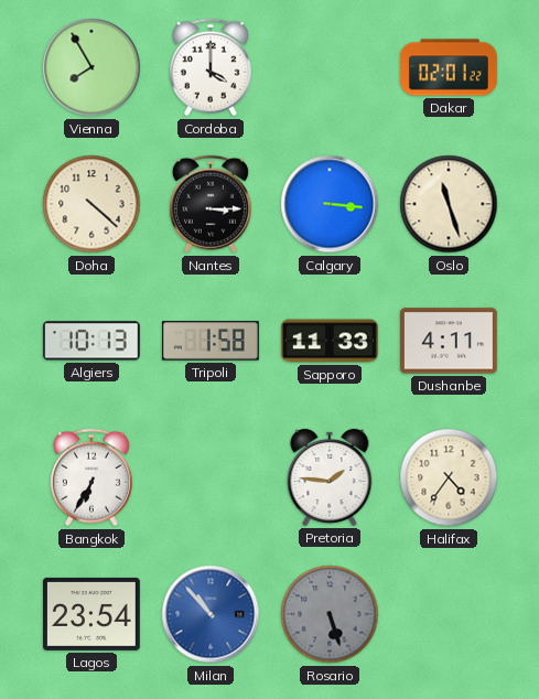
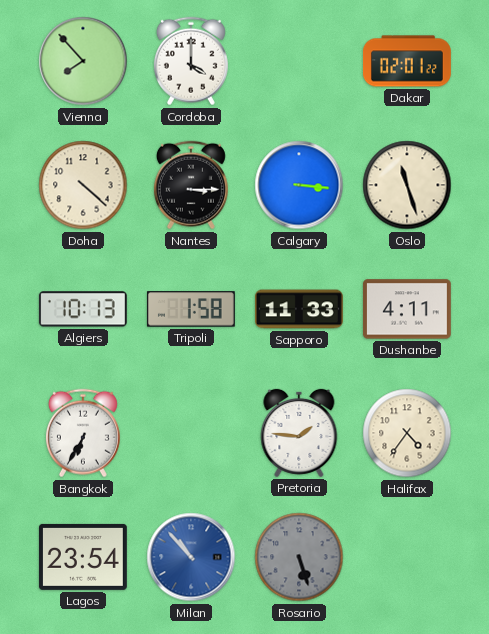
Vienna: 7:55 -> 7:53
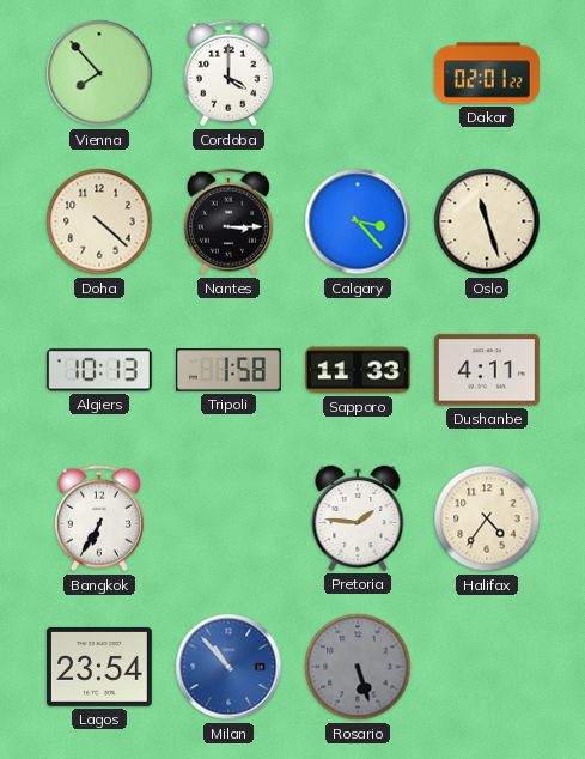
Calgary: 3:16 -> 3:23
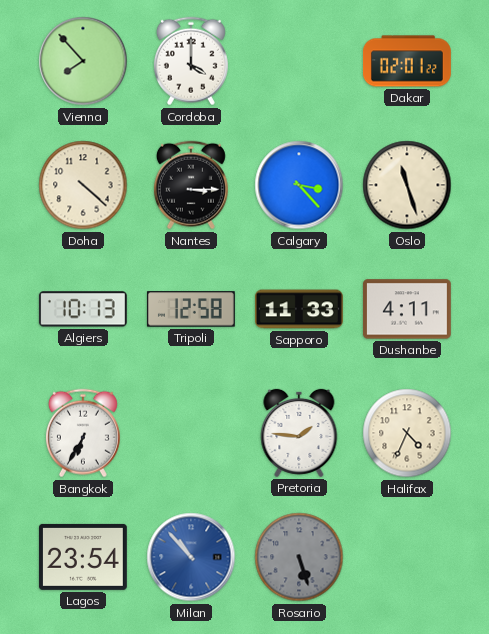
Tripoli: 1:58 -> 12:58
Halifax: 4:36 -> 4:34
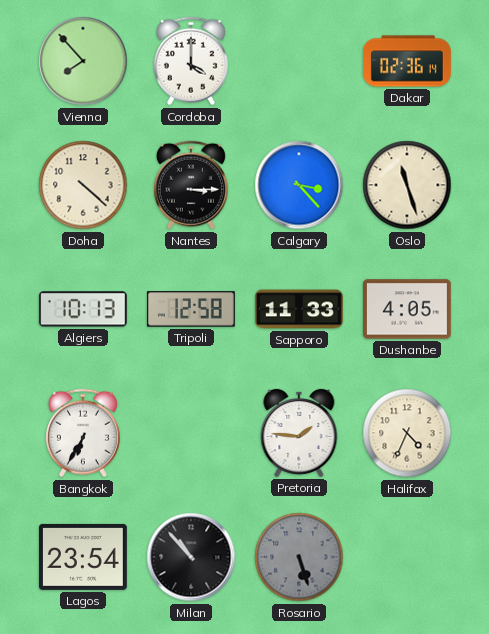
Dakar: 02:01 -> 02:36
Dushanbe: 4:11 -> 4:05
Milan dial: blue -> black
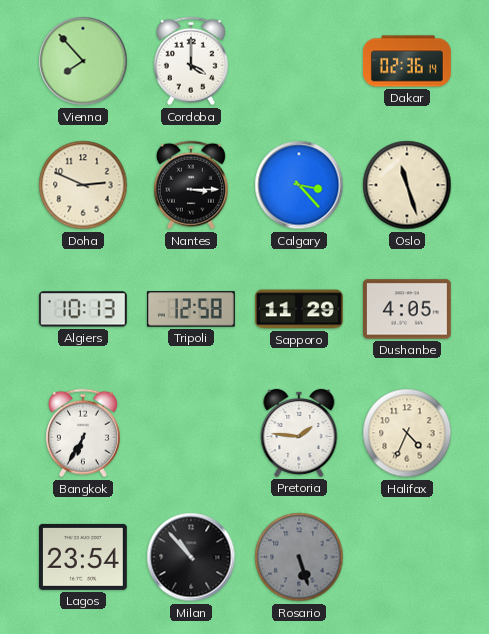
Doha: 4:22 -> 2:49
Sapporo: 11:33 -> 11:29
